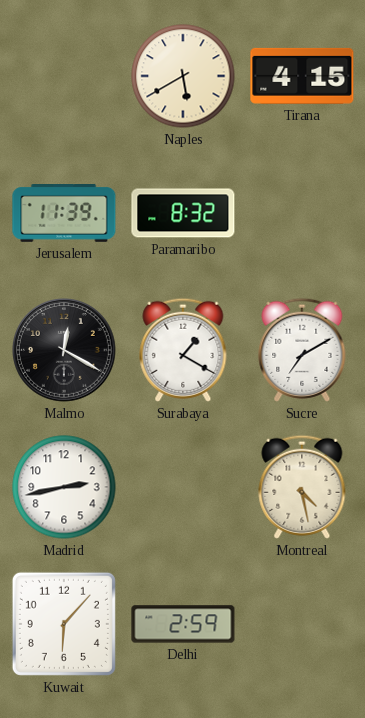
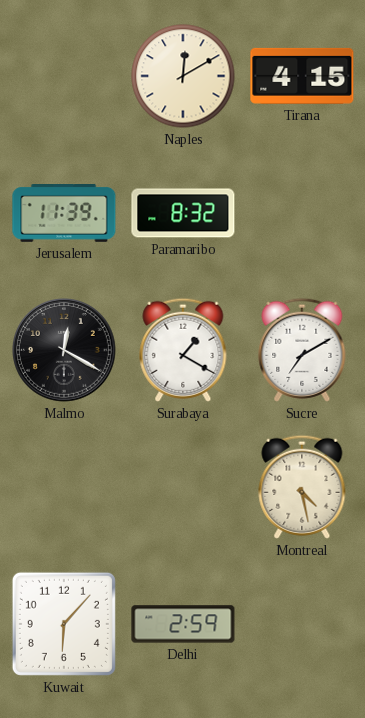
Naples: 5:40 -> 12:10
Madrid: 2:43 -> none
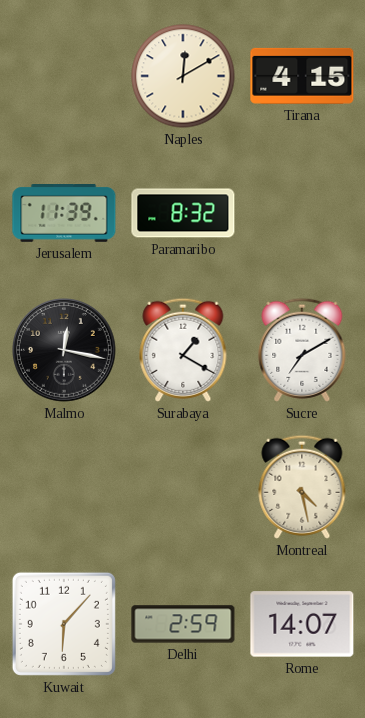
Malmo: 12:20 -> 12:17
Rome: none -> 14:07
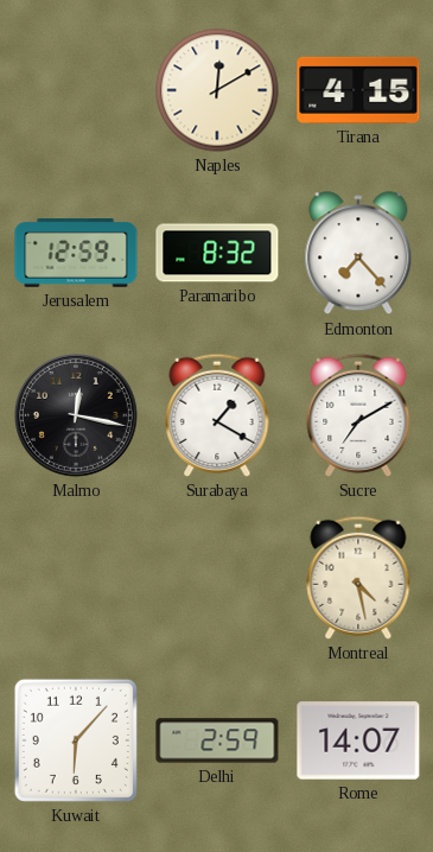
Jerusalem: 11:39 -> 12:59
Edmonton: none -> 7:23
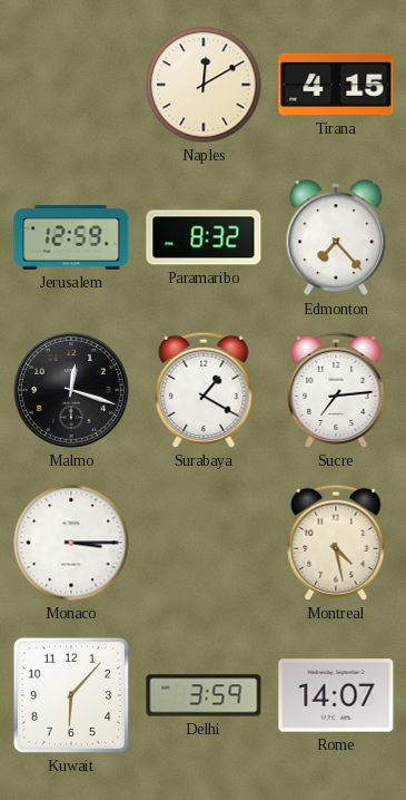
Malmo: 12:17 -> 12:18
Sucre: 7:10 -> 7:14
Monaco: none -> 3:15
Delhi: 2:59 -> 3:59
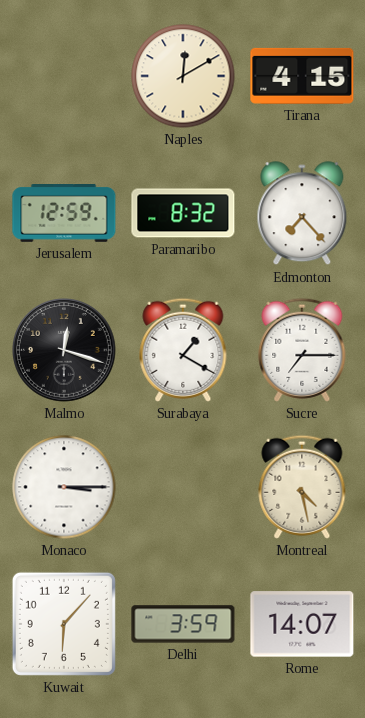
Sucre: 7:14 -> 7:15
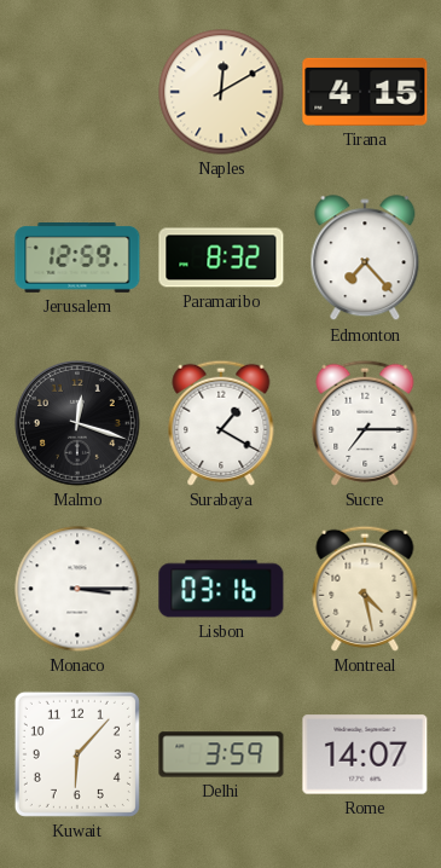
Lisbon: none -> 03:16
